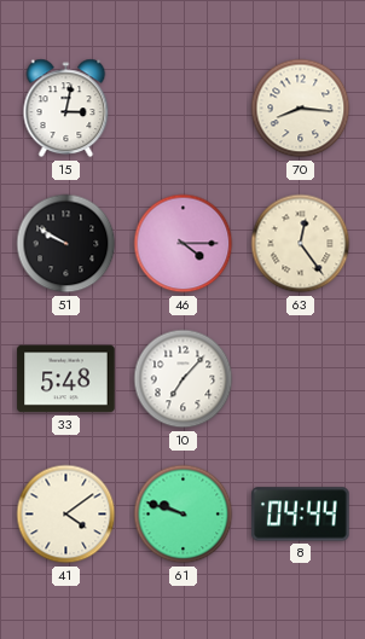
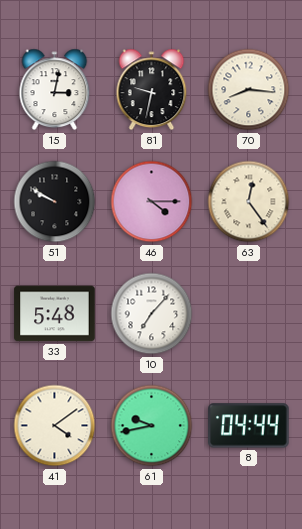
81: none -> 9:32
61: 9:48 -> 9:43
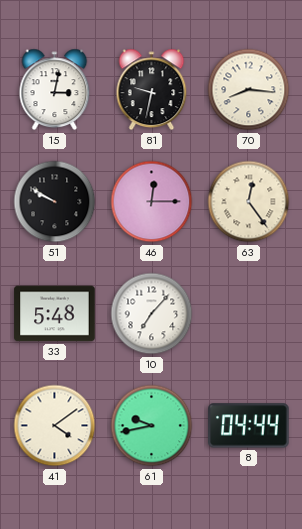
46: 4:15 -> 12:15
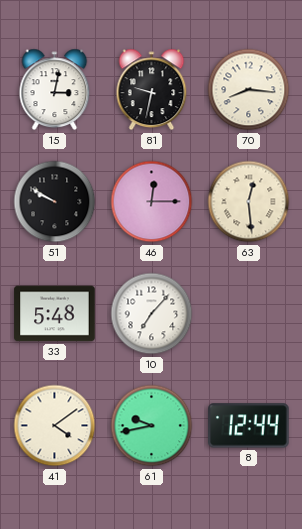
63: 12:24 -> 12:29
8: 04:44 -> 12:44
